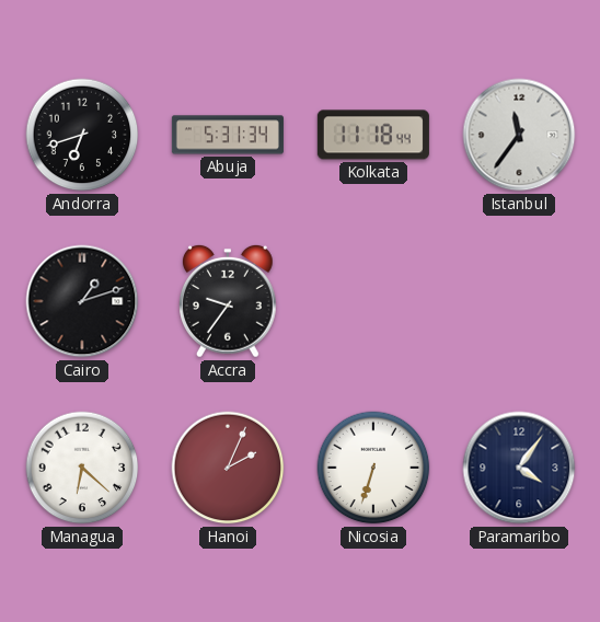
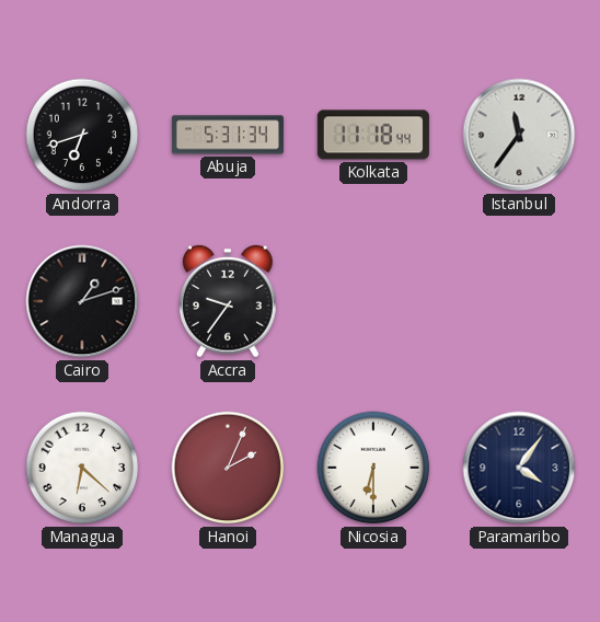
Nicosia: 6:33 -> 6:30
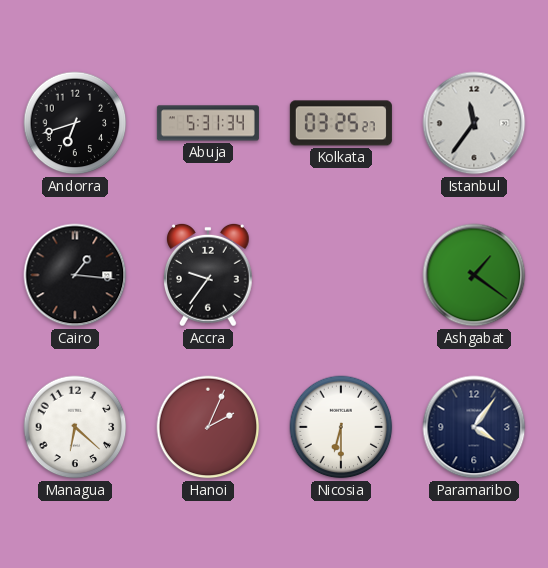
Kolkata: 11:18 -> 03:25
Cairo: 1:12 -> 1:16
Ashgabat: none -> 1:21
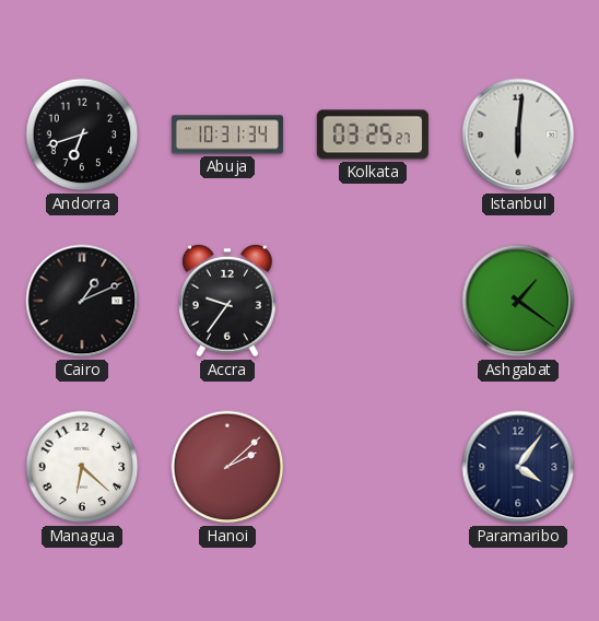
Abuja: 5:31 -> 10:31
Istanbul: 11:36 -> 6:01
Cairo: 1:16 -> 1:11
Hanoi: 2:04 -> 2:08
Nicosia: 6:30 -> none
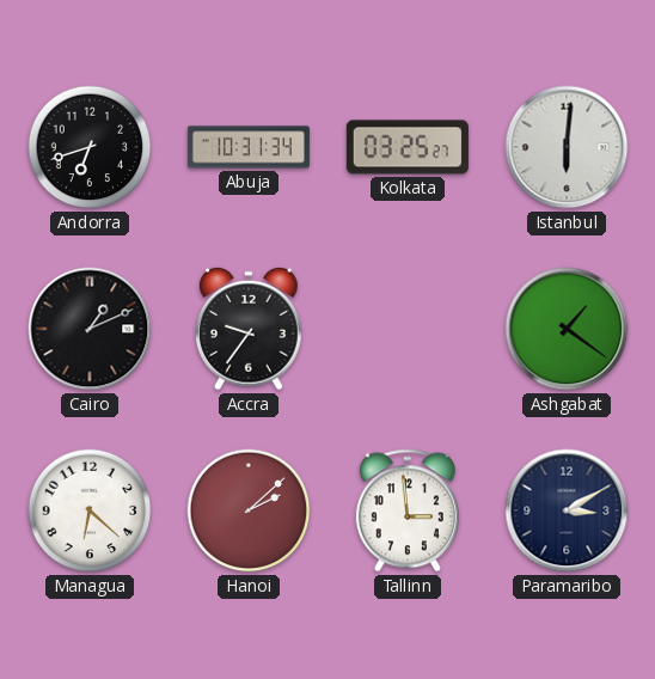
Tallinn: none -> 2:59
Paramaribo: 4:06 -> 3:10
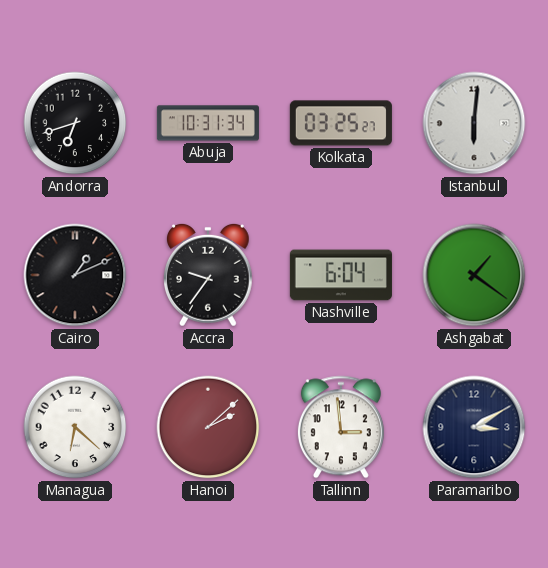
Nashville: none -> 6:04
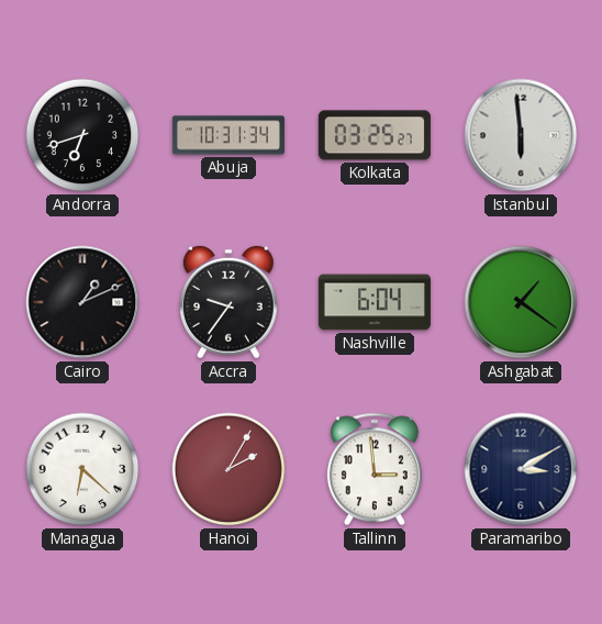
Istanbul: 6:01 -> 5:59
Hanoi: 2:08 -> 2:05
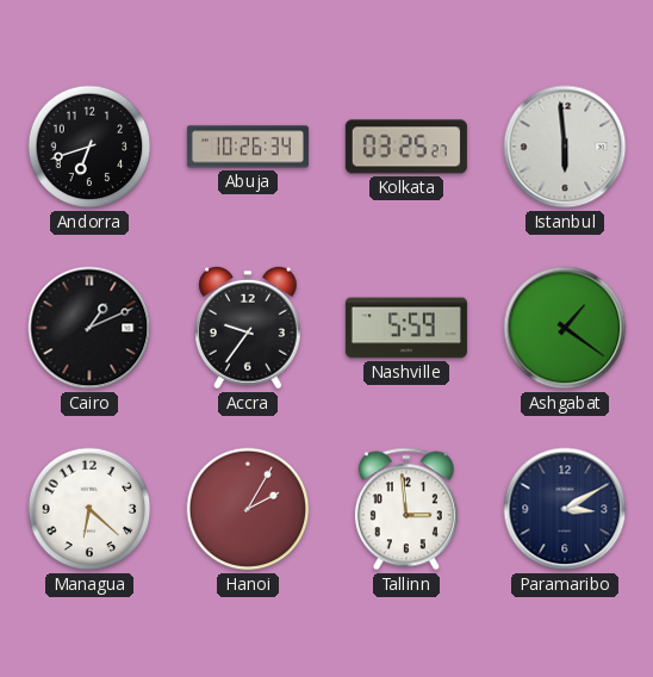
Abuja: 10:31 -> 10:26
Nashville: 6:04 -> 5:59
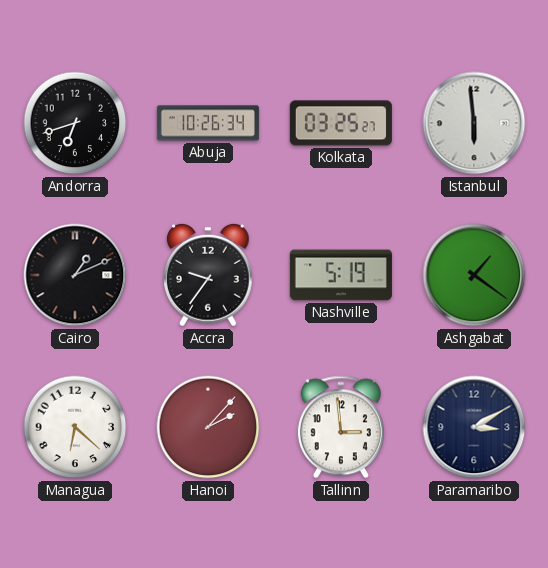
Nashville: 5:59 -> 5:19
Hanoi: 2:05 -> 2:07
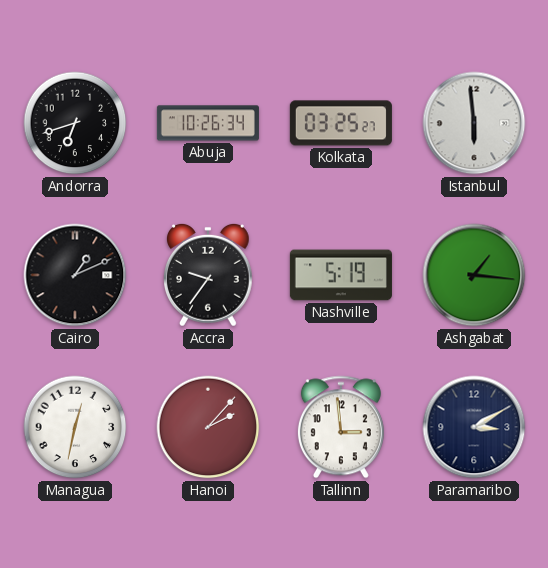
Ashgabat: 1:21 -> 1:16
Managua: 6:22 -> 12:32
